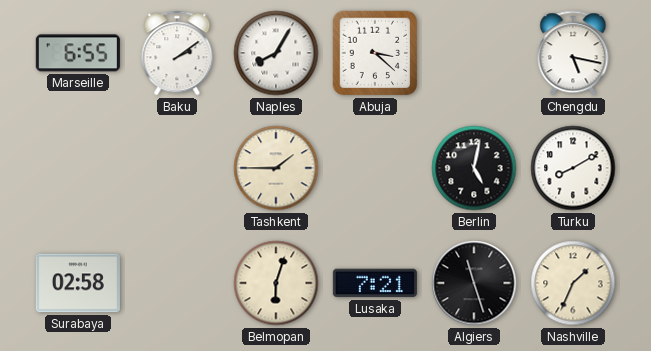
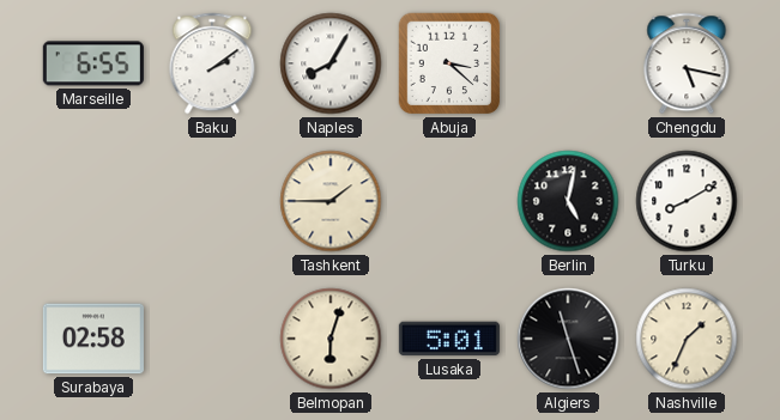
Lusaka: 7:21 -> 5:01
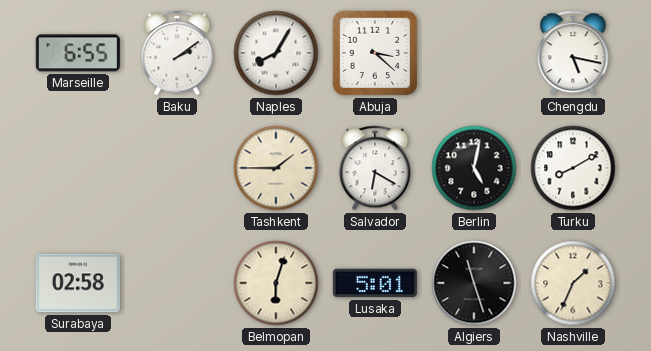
Salvador: none -> 6:20
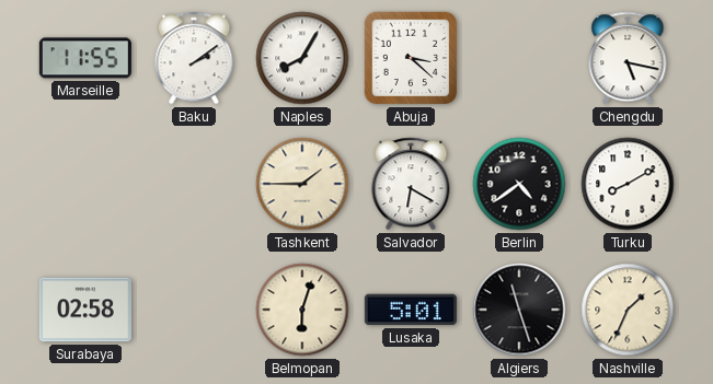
Marseille: 6:55 -> 11:55
Berlin: 5:02 -> 4:39
